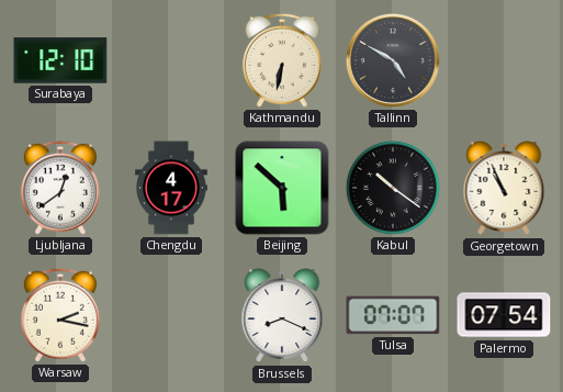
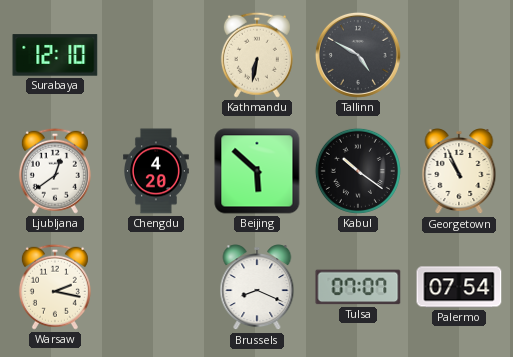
Chengdu: 4:17 -> 4:20
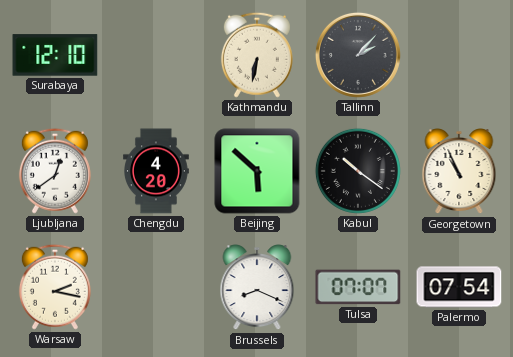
Tallinn: 4:50 -> 2:07
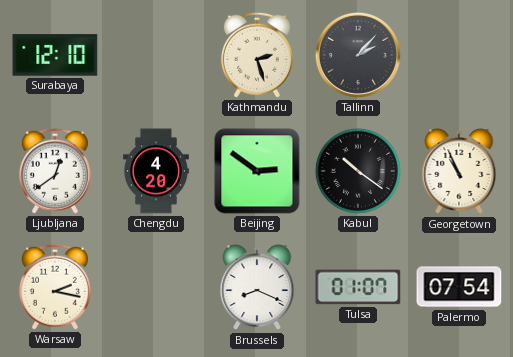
Kathmandu: 6:32 -> 2:27
Beijing: 5:52 -> 2:51
Tulsa: 07:07 -> 01:07
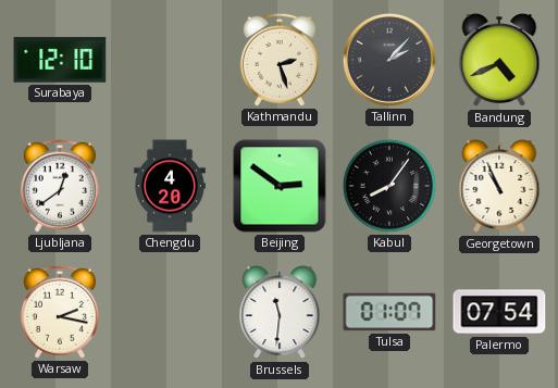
Bandung: none -> 4:41
Kabul: 10:21 -> 8:06
Brussels: 8:19 -> 11:31
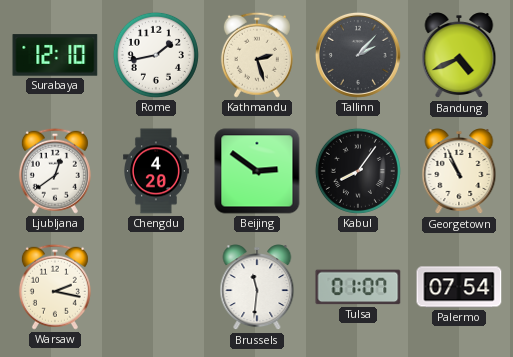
Rome: none -> 1:43
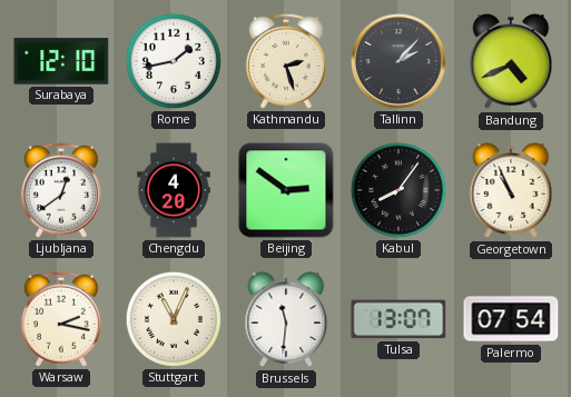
Stuttgart: none -> 11:04
Tulsa: 01:07 -> 13:07
